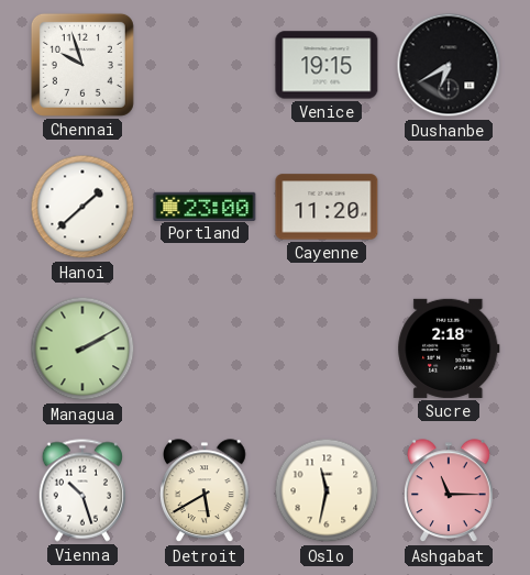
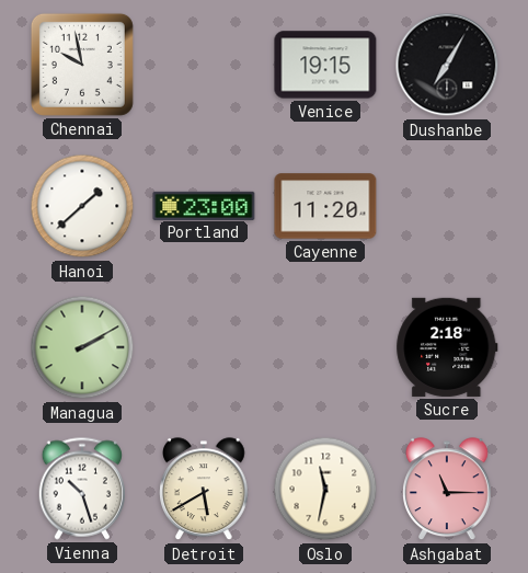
Chennai: 9:57 -> 9:58
Dushanbe: 6:40 -> 7:05
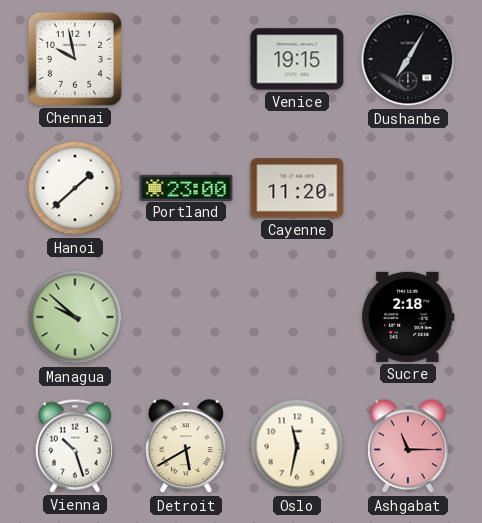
Managua: 2:10 -> 9:52
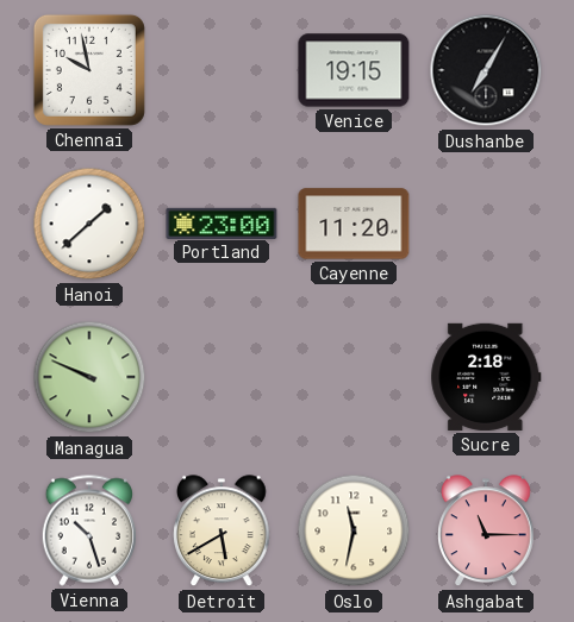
Managua: 9:52 -> 9:49
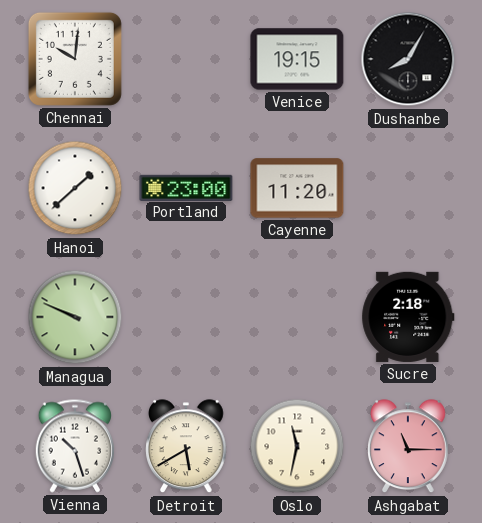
Chennai: 9:58 -> 10:01
Dushanbe: 7:05 -> 8:05
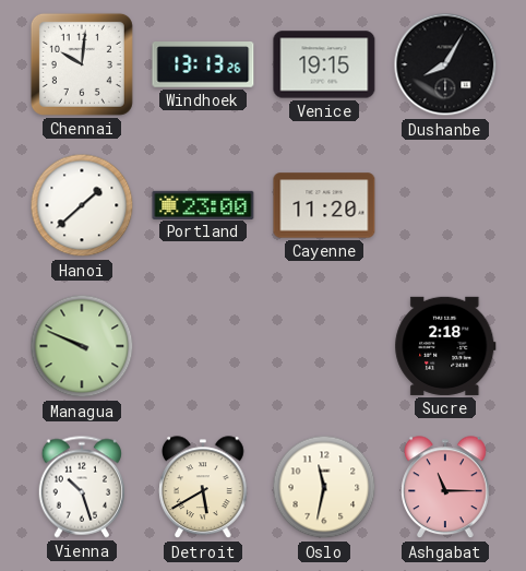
Windhoek: none -> 13:13
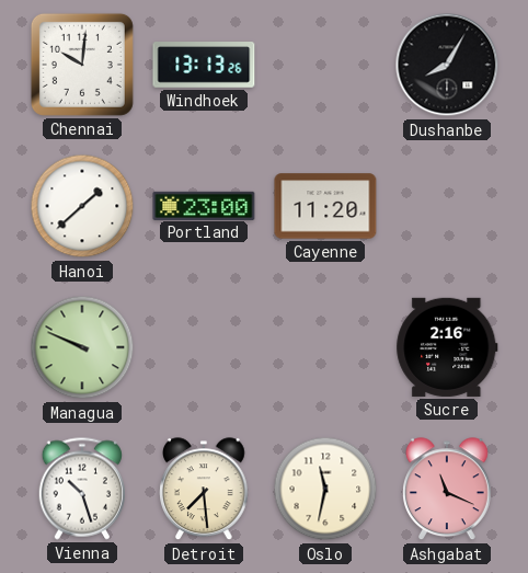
Venice: 19:15 -> none
Sucre: 2:18 -> 2:16
Detroit: 5:40 -> 7:29
Ashgabat: 11:15 -> 11:19
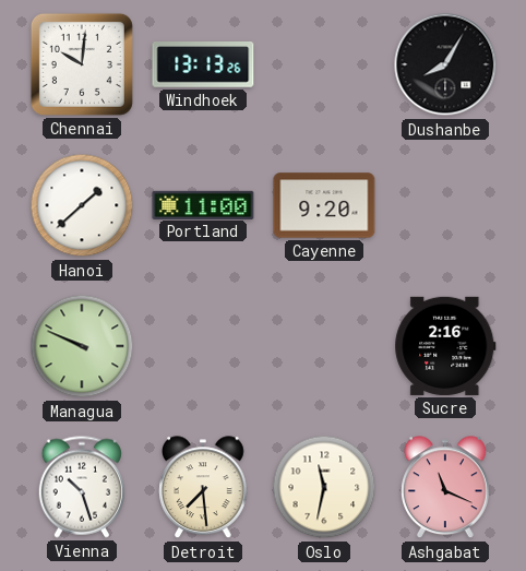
Portland: 23:00 -> 11:00
Cayenne: 11:20 -> 9:20
